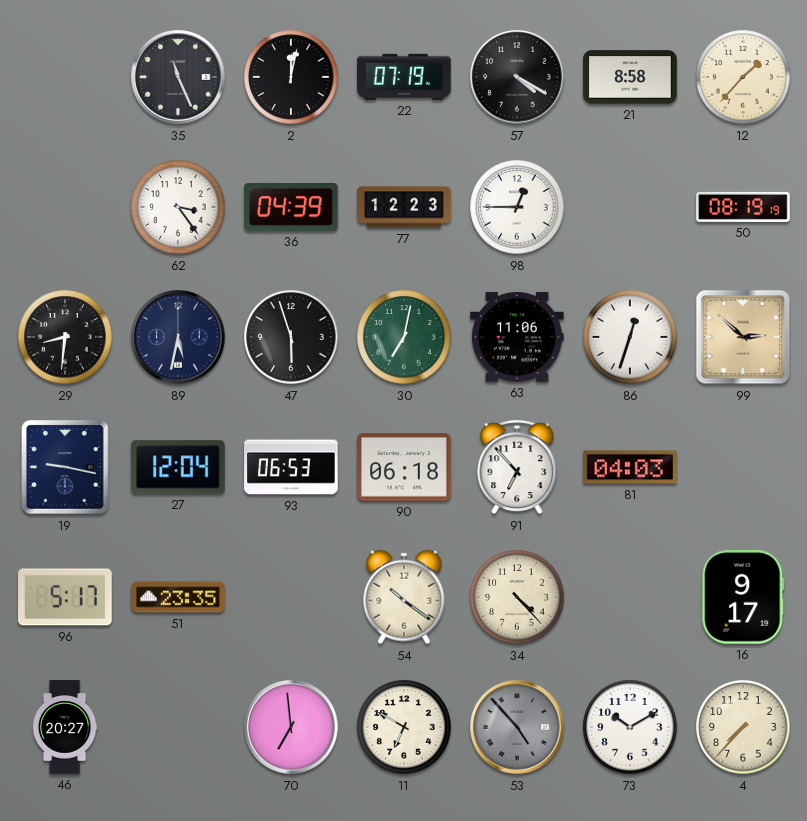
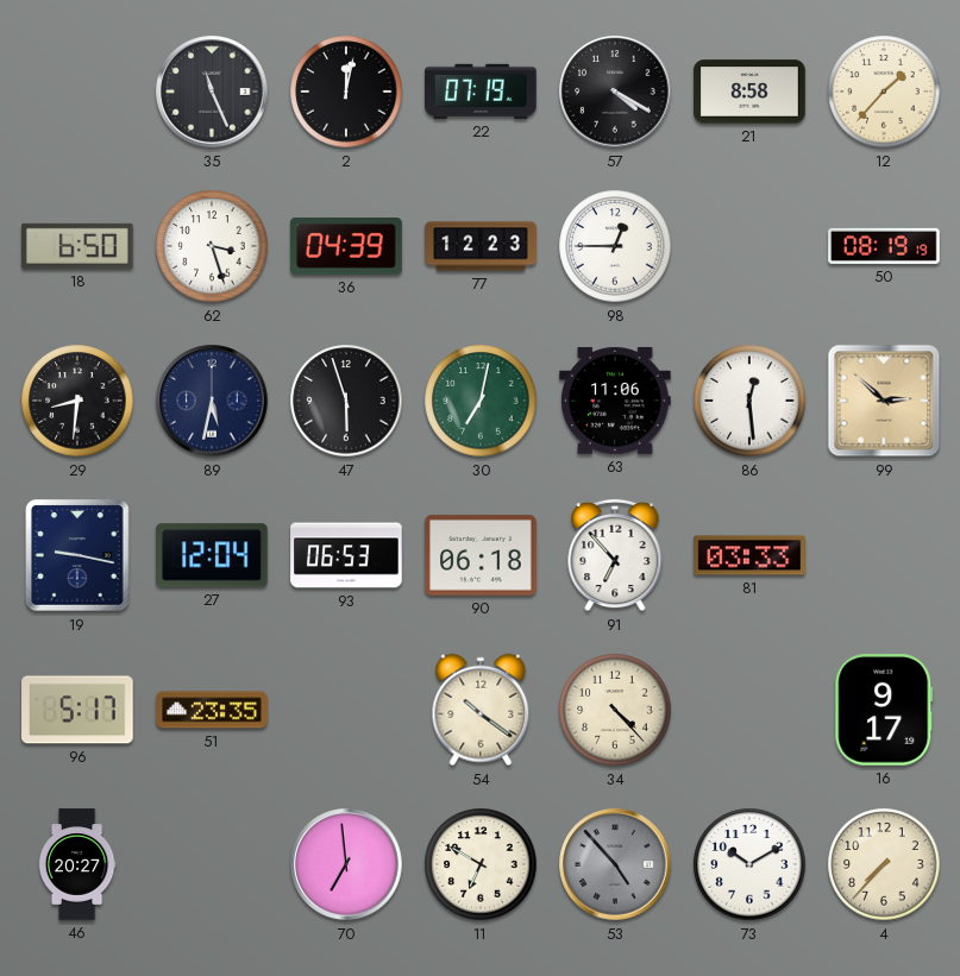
18: none -> 6:50
62: 3:24 -> 3:27
86: 12:33 -> 12:29
81: 04:03 -> 03:33
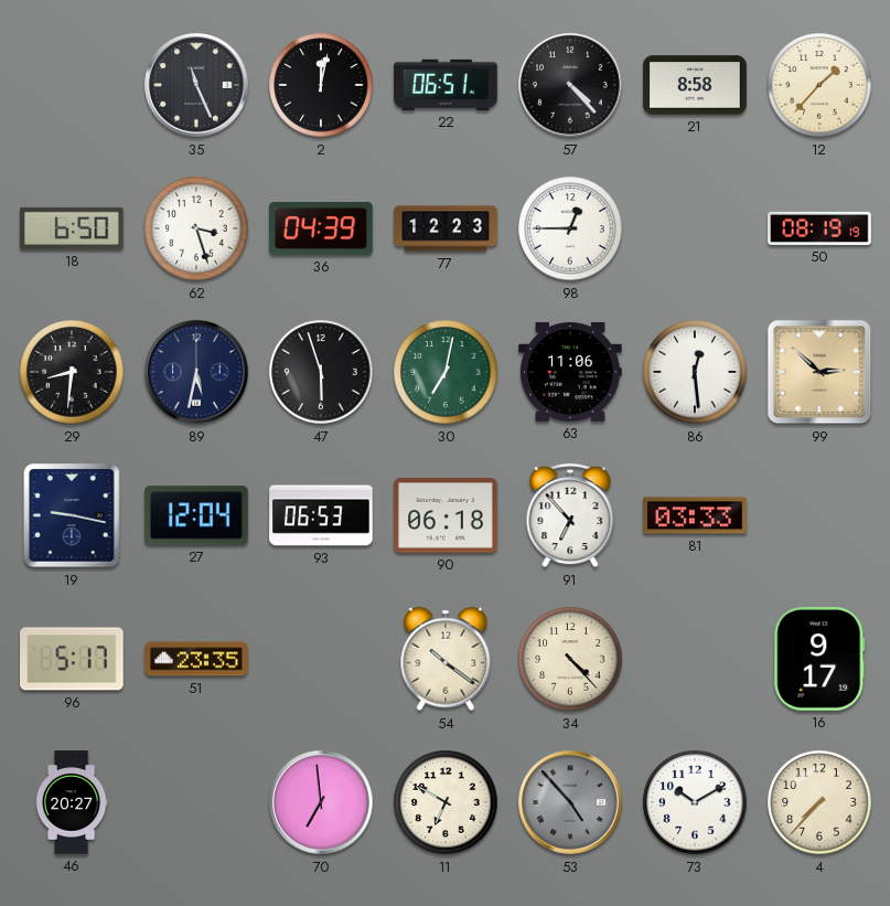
22: 07:19 -> 06:51
57: 4:20 -> 4:23
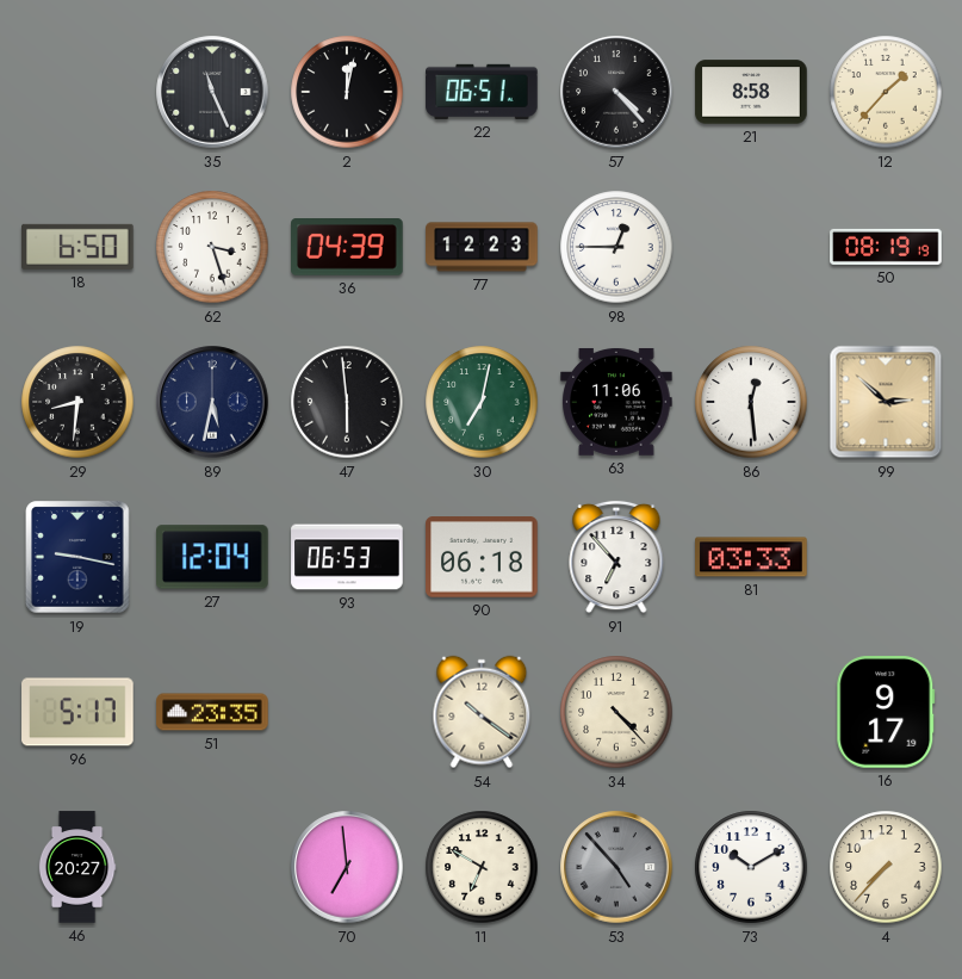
47: 5:57 -> 5:59
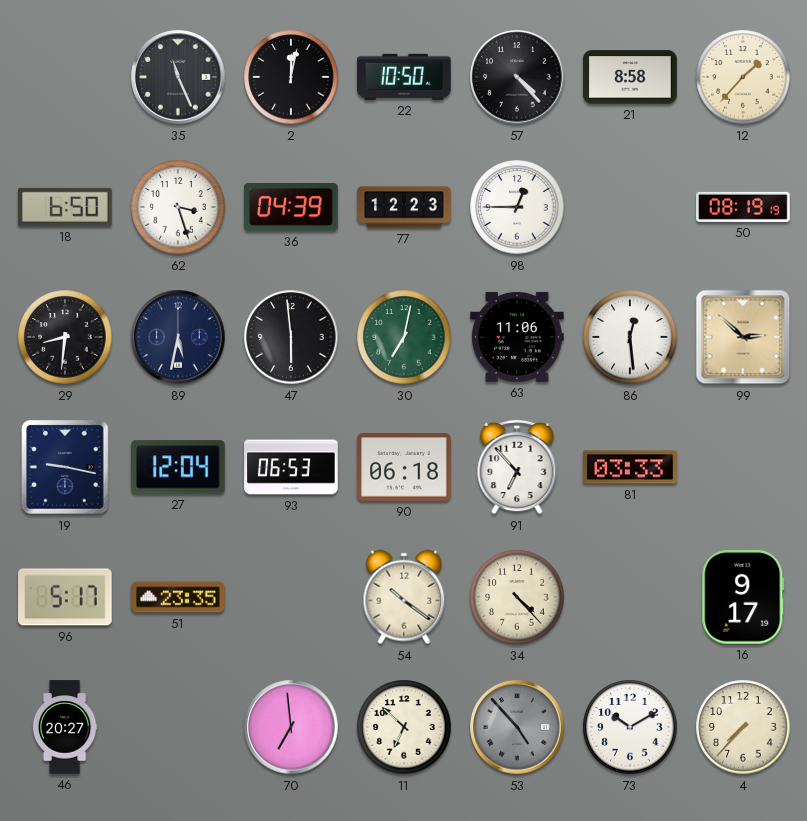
22: 06:51 -> 10:50
11: 6:50 -> 6:52
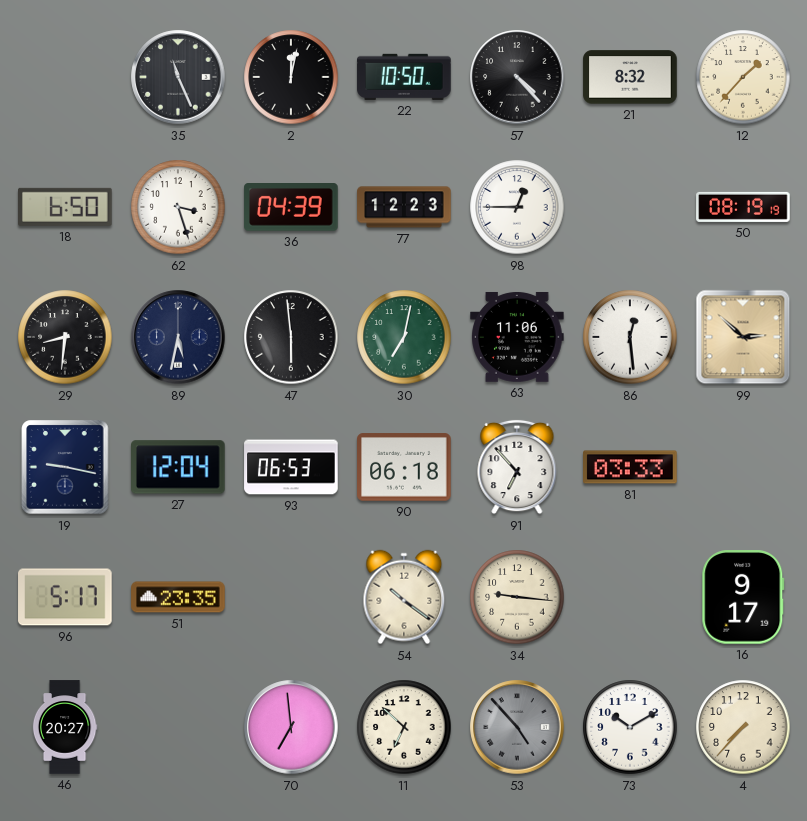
21: 8:58 -> 8:32
34: 4:23 -> 9:16
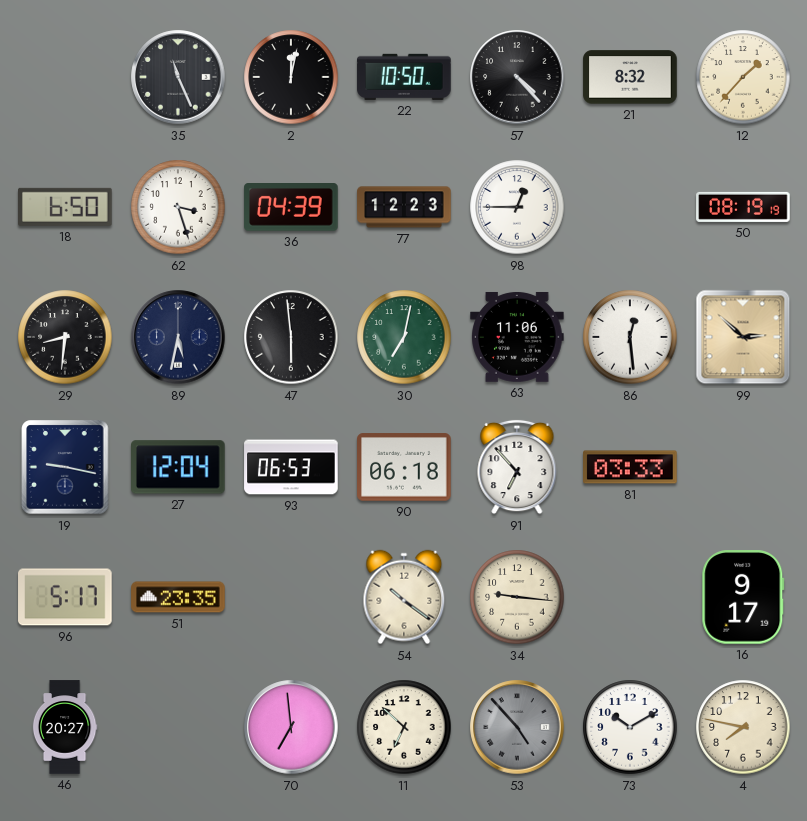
4: 7:37 -> 7:47
